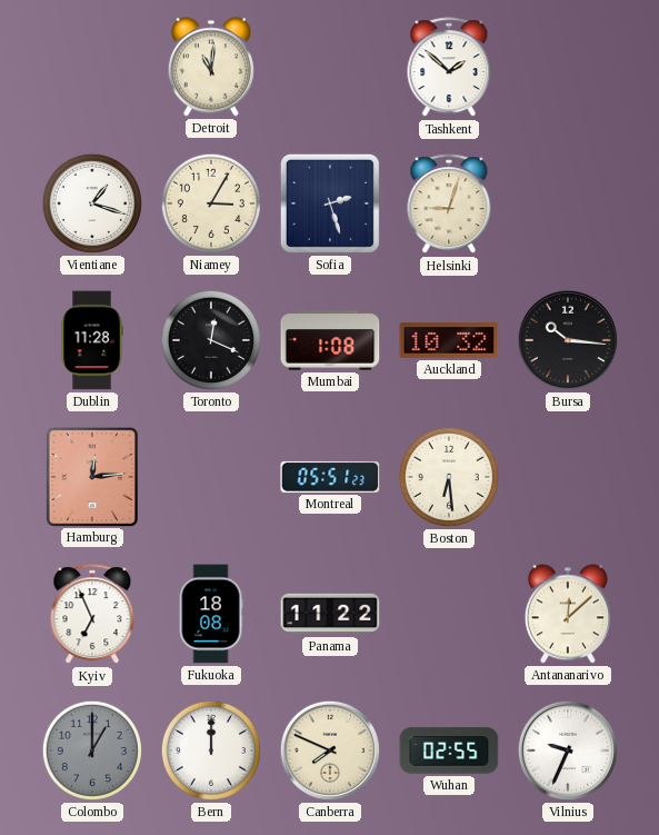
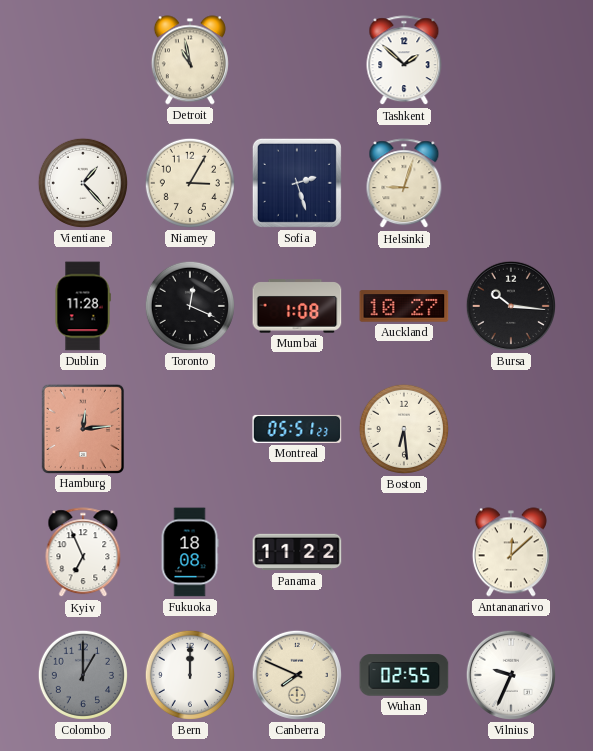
Detroit: 11:01 -> 10:58
Vientiane: 1:18 -> 1:23
Auckland: 10:32 -> 10:27
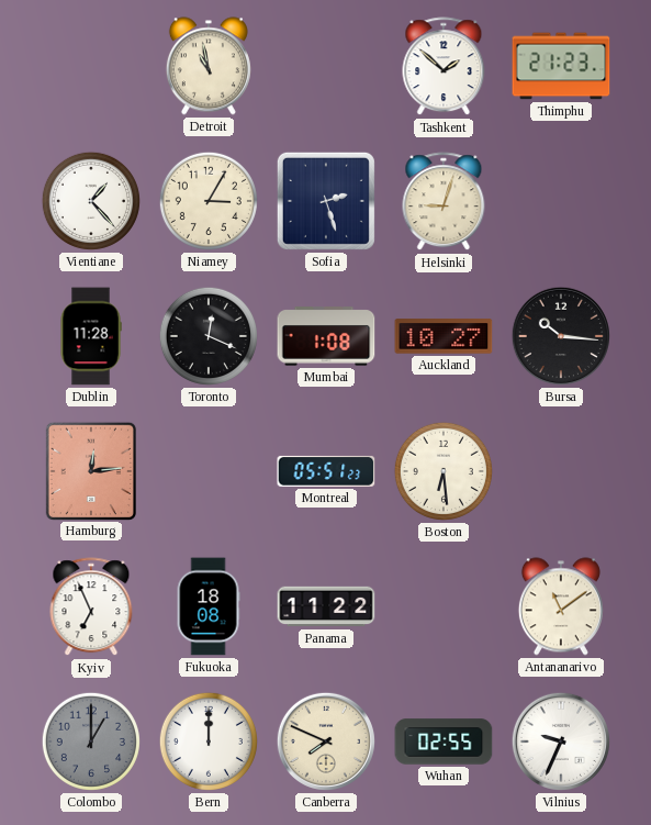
Thimphu: none -> 21:23
Antananarivo: 12:08 -> 11:09
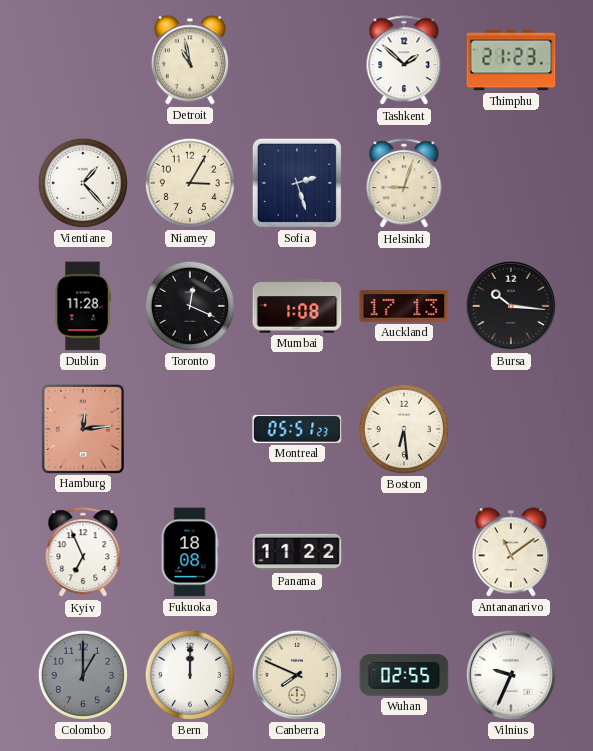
Auckland: 10:27 -> 17:13
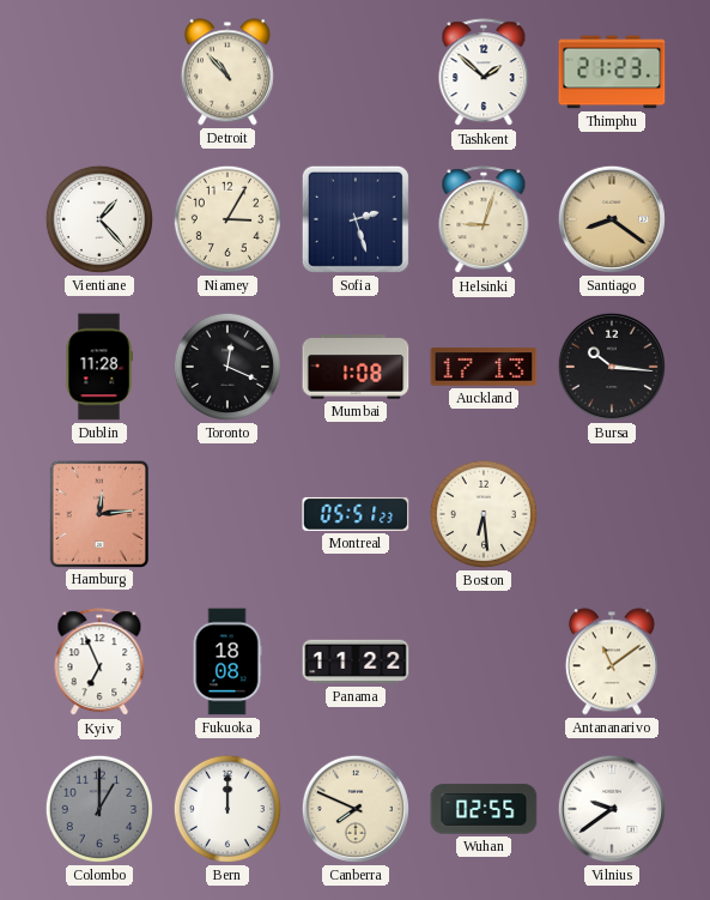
Detroit: 10:58 -> 10:53
Santiago: none -> 8:21
Vilnius: 9:34 -> 9:39
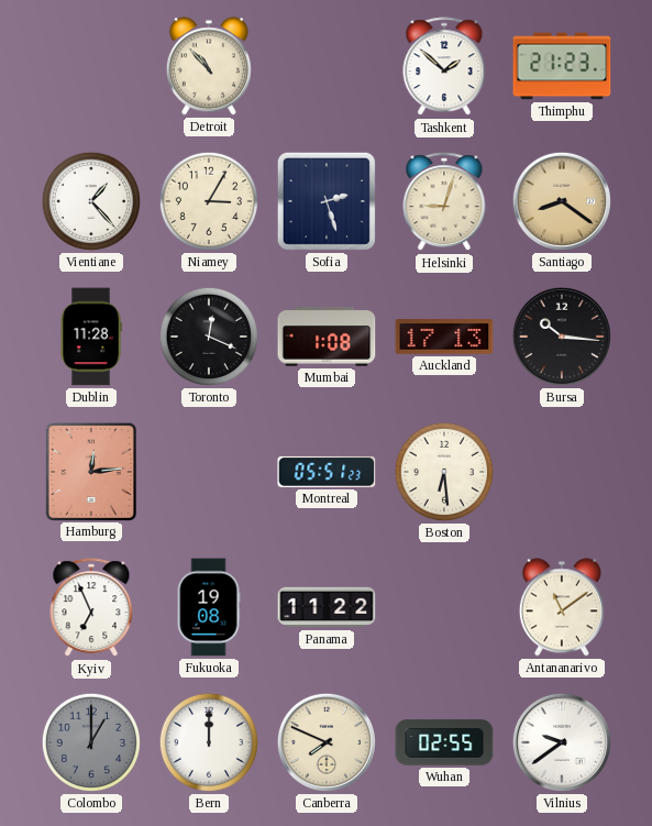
Fukuoka: 18:08 -> 19:08
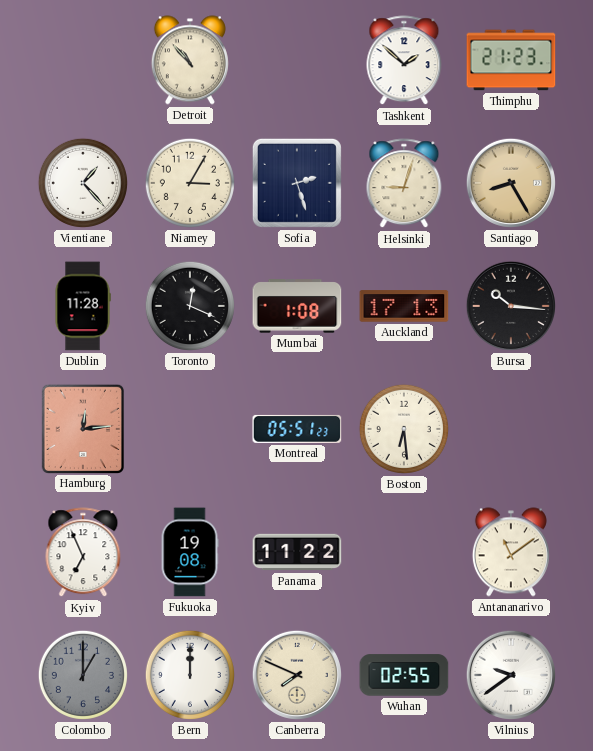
Santiago: 8:21 -> 8:25
